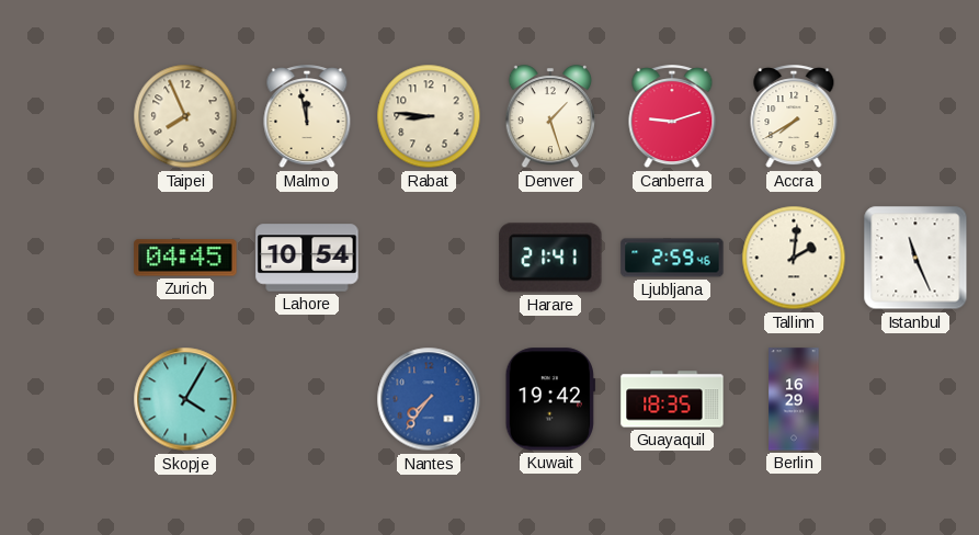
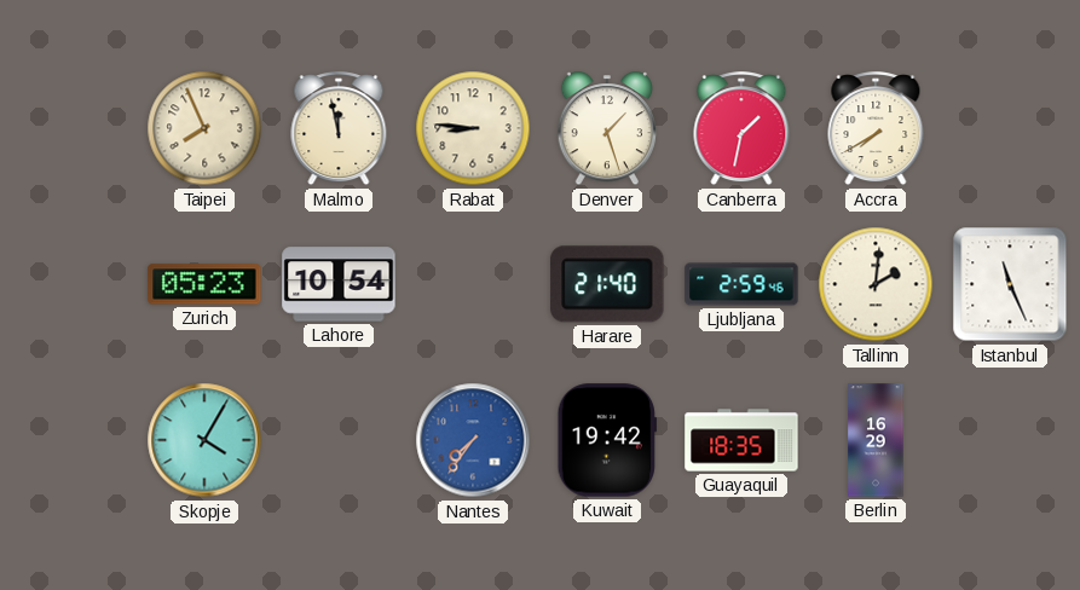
Canberra: 9:12 -> 1:32
Zurich: 04:45 -> 05:23
Harare: 21:41 -> 21:40
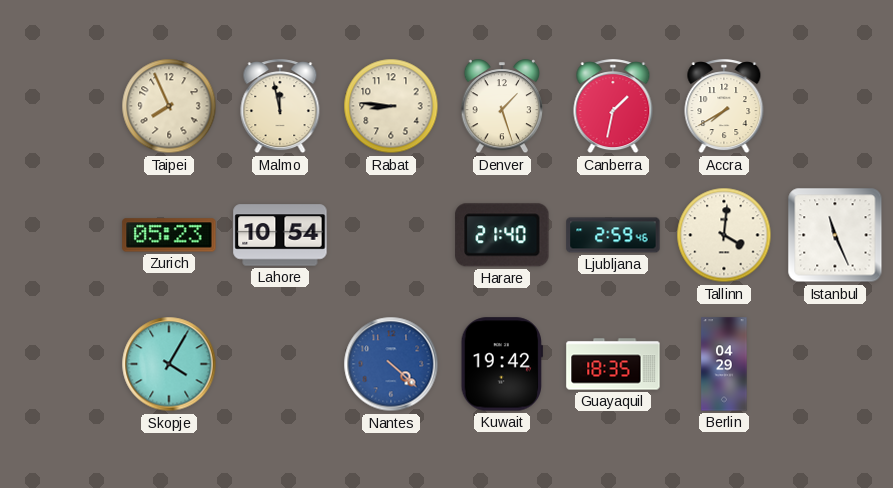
Tallinn: 2:01 -> 4:01
Nantes: 7:36 -> 4:22
Berlin: 16:29 -> 04:29
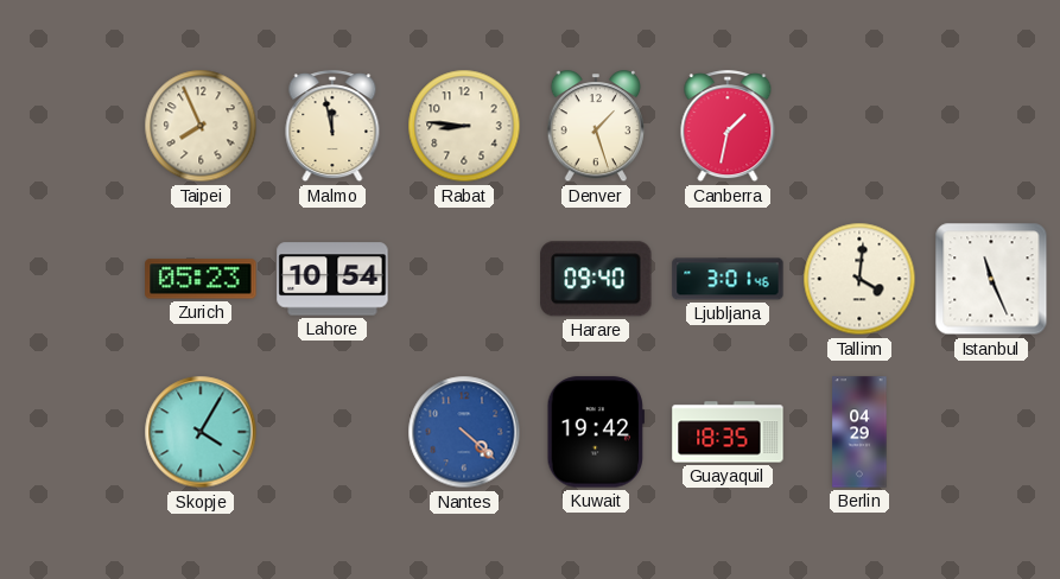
Accra: 7:40 -> none
Harare: 21:40 -> 09:40
Ljubljana: 2:59 -> 3:01
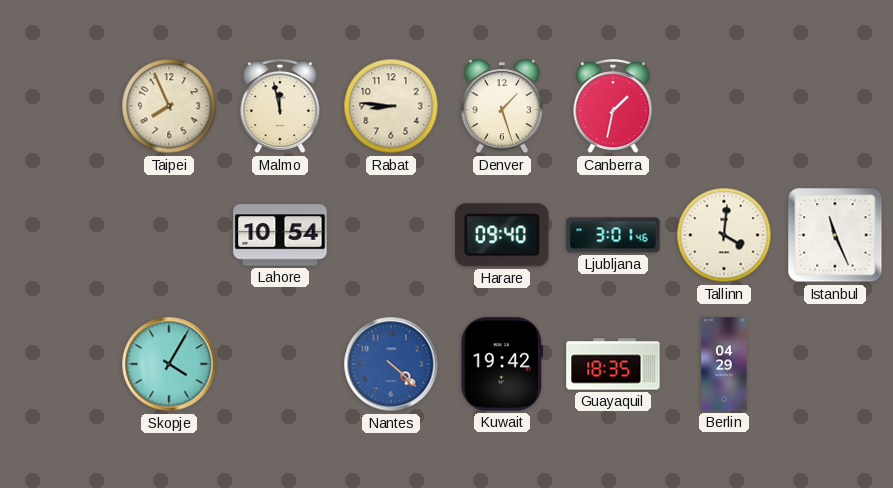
Zurich: 05:23 -> none
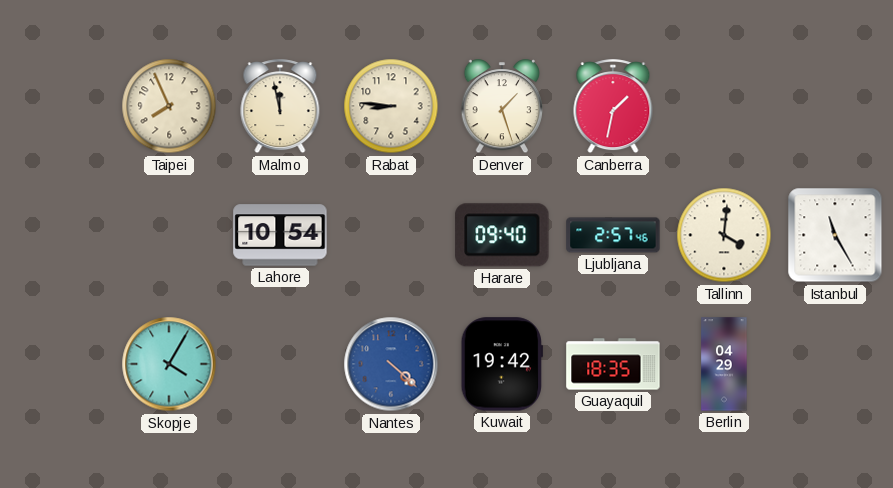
Ljubljana: 3:01 -> 2:57
Istanbul: 11:26 -> 11:25
